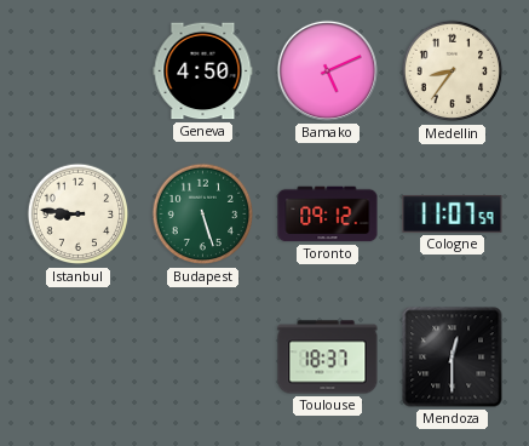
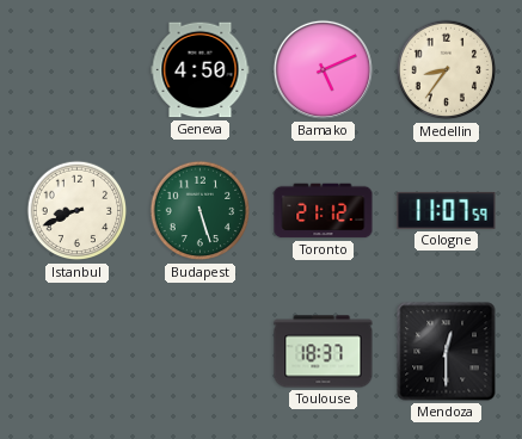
Istanbul: 8:46 -> 8:41
Toronto: 09:12 -> 21:12
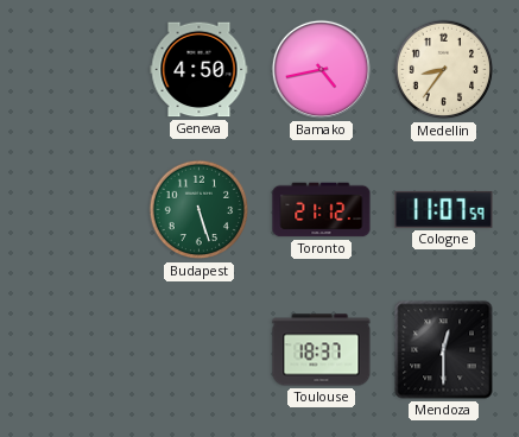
Bamako: 5:11 -> 4:43
Istanbul: 8:41 -> none
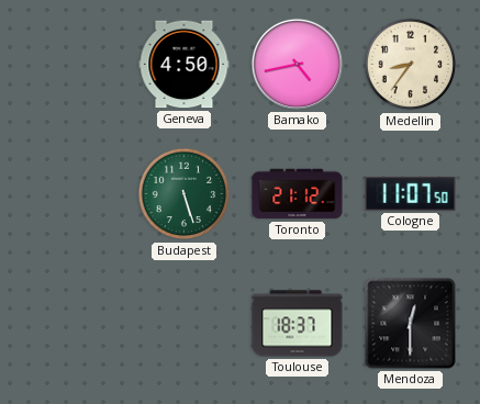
Cologne: 11:07:59 -> 11:07:50
